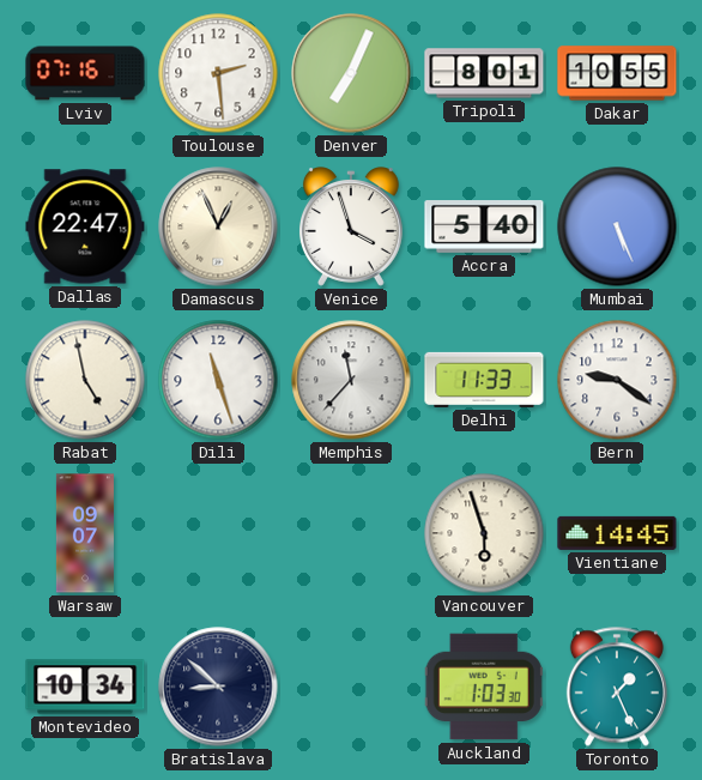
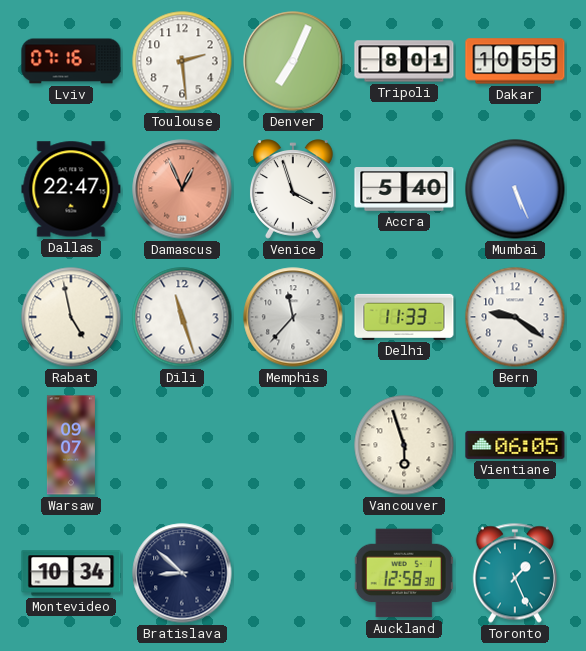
Damascus dial: cream -> salmon
Vientiane: 14:45 -> 06:05
Auckland: 1:03 -> 12:58
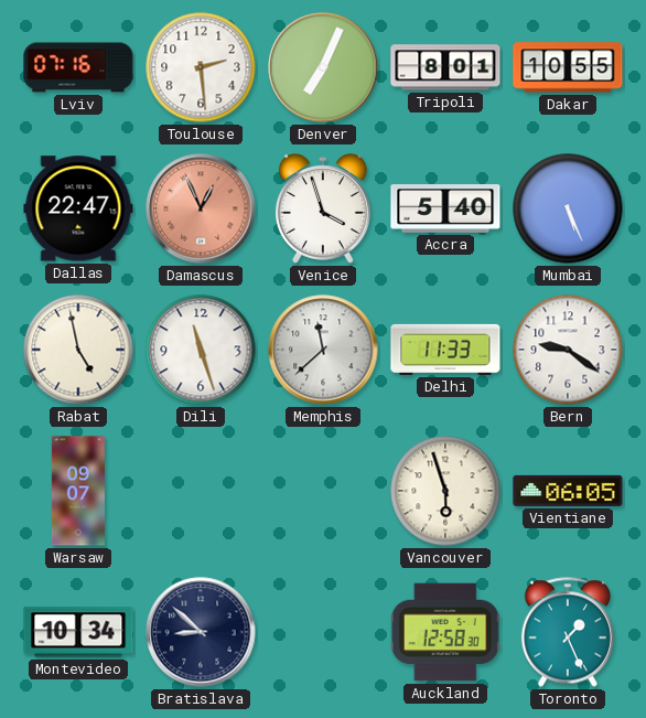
Memphis: 11:37 -> 11:38
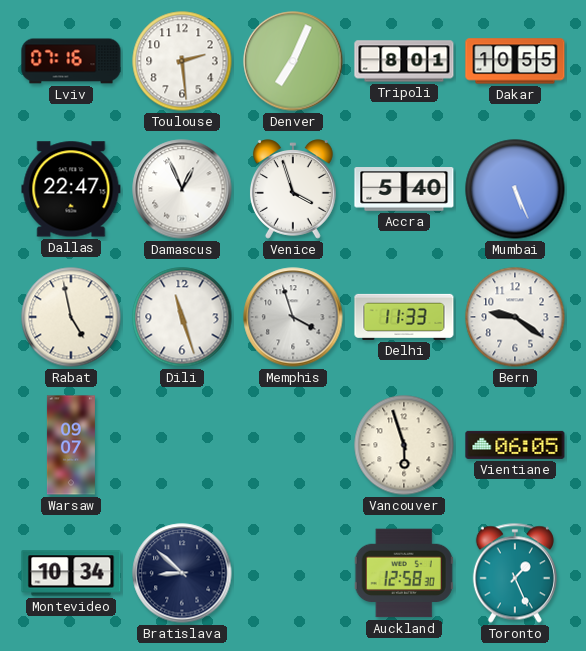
Damascus dial: salmon -> white
Memphis: 11:38 -> 3:57
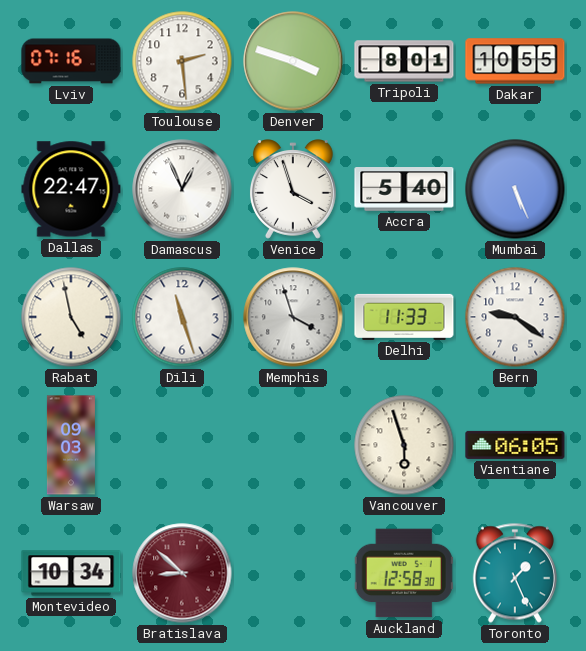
Denver: 7:04 -> 3:48
Warsaw: 09:07 -> 09:03
Bratislava dial: navy -> burgundy
